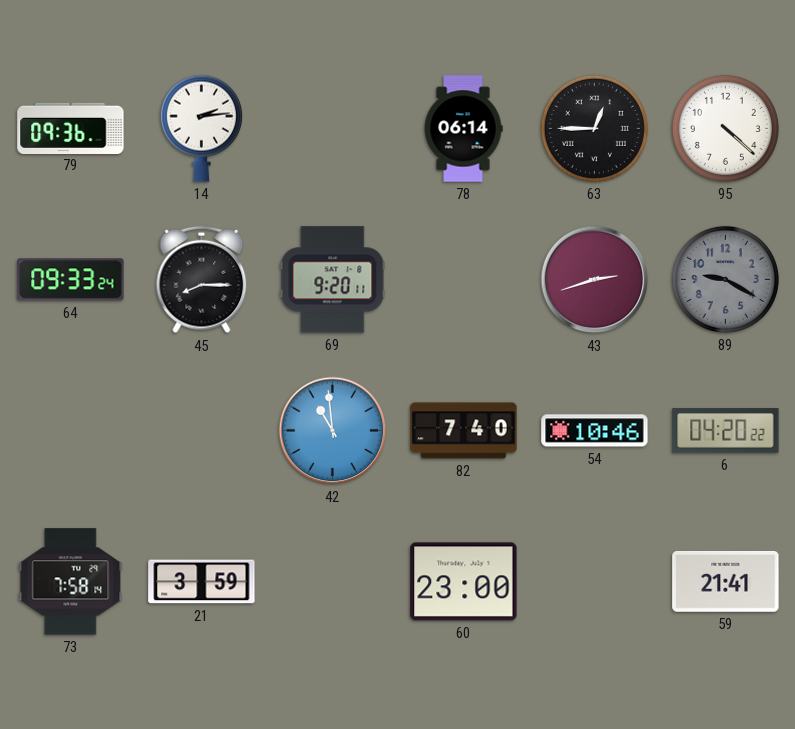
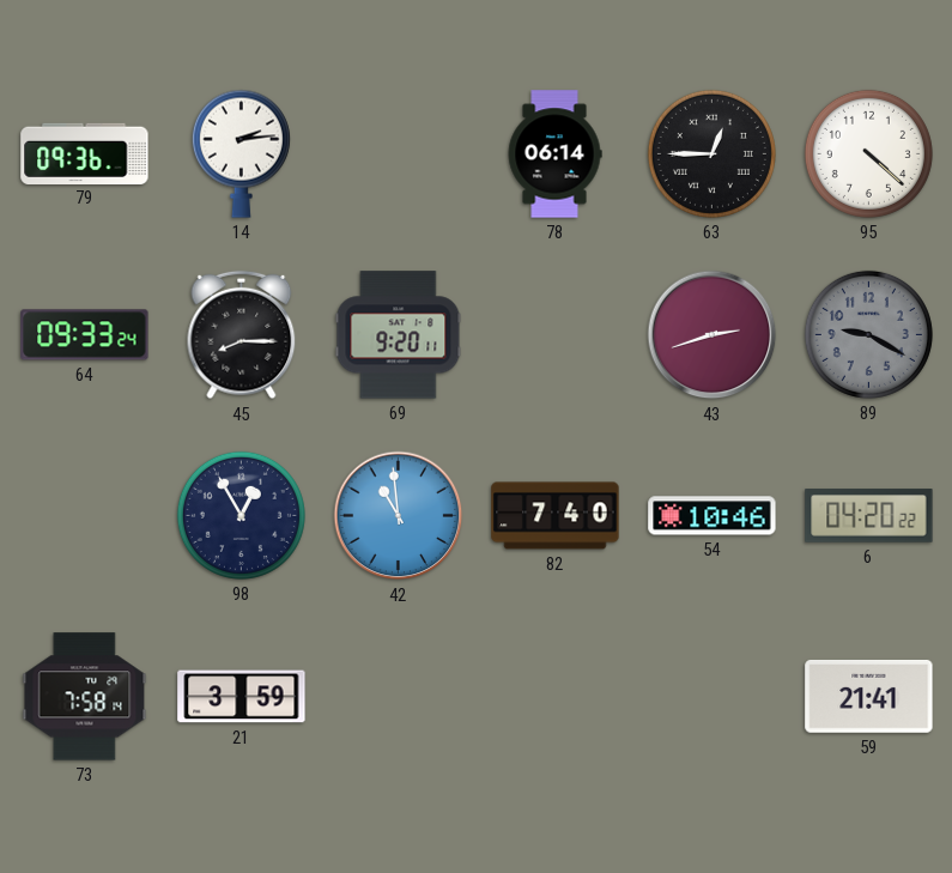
98: none -> 12:55
60: 23:00 -> none
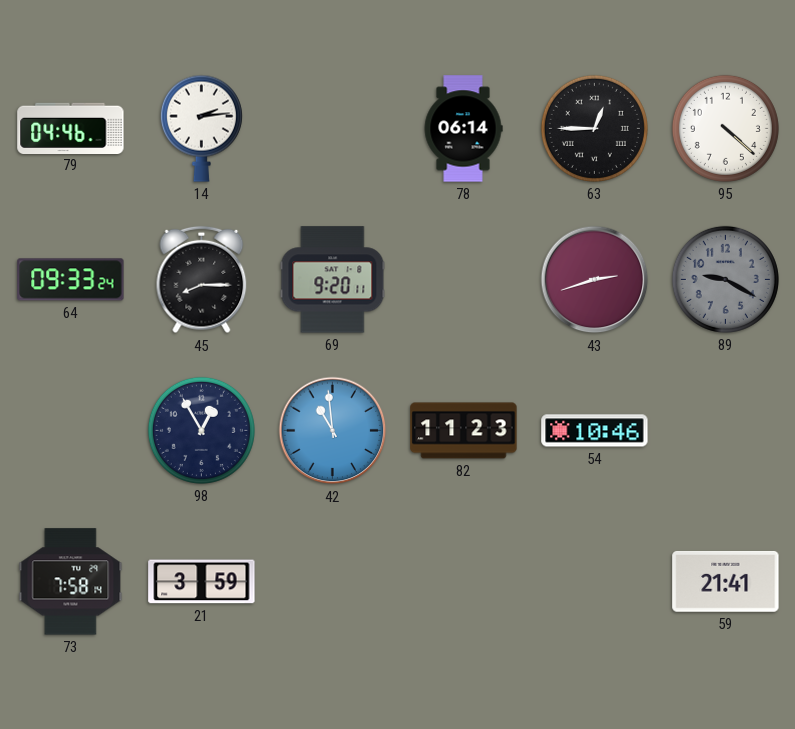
79: 09:36 -> 04:46
82: 7:40 -> 11:23
6: 04:20 -> none
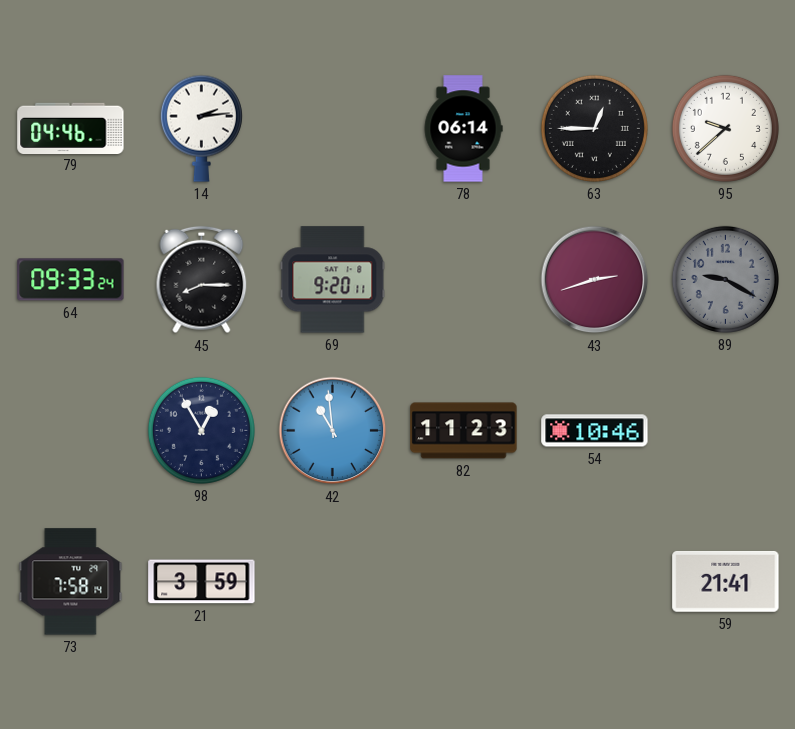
95: 4:22 -> 9:38
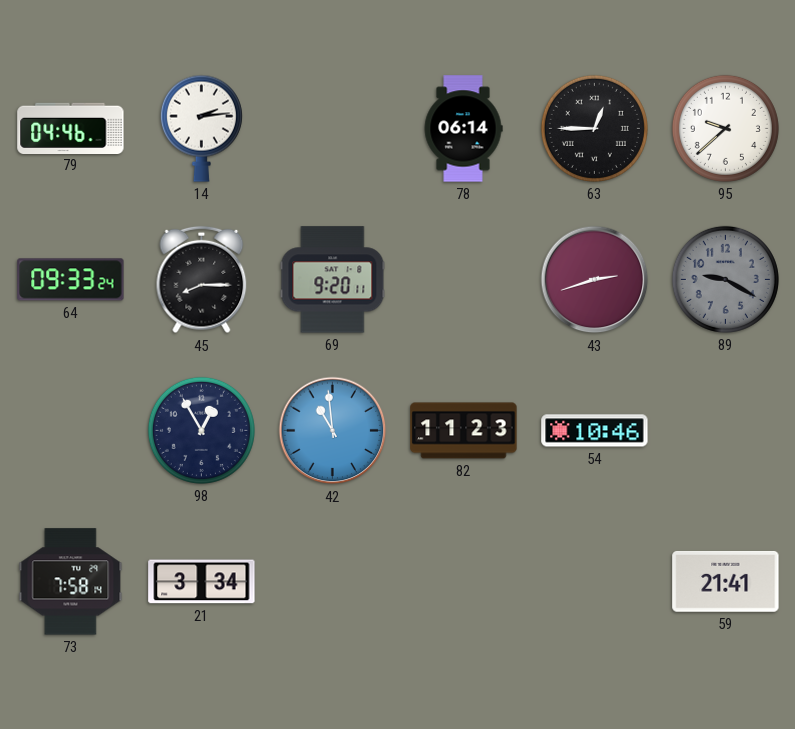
21: 3:59 -> 3:34
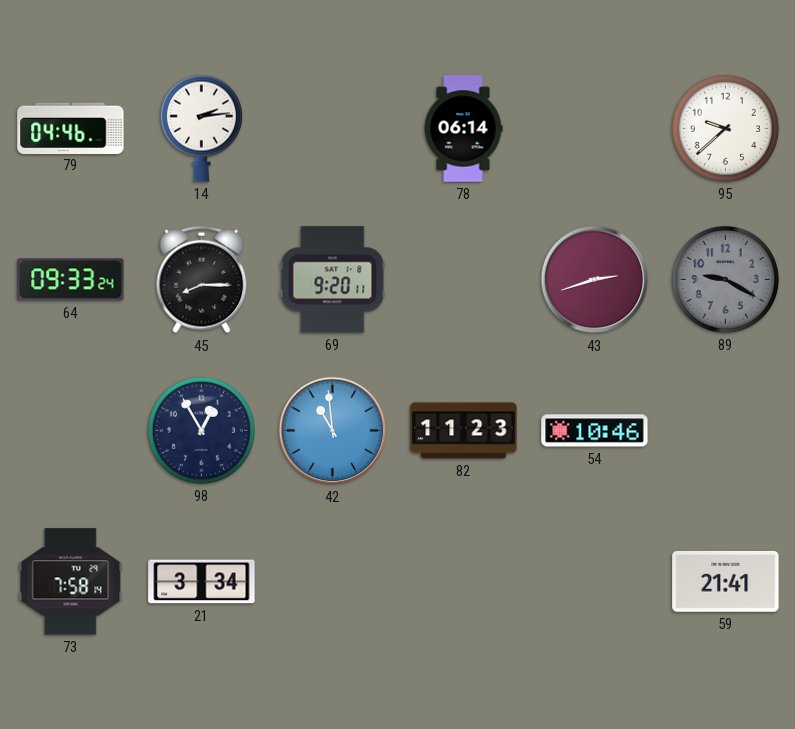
63: 12:45 -> none
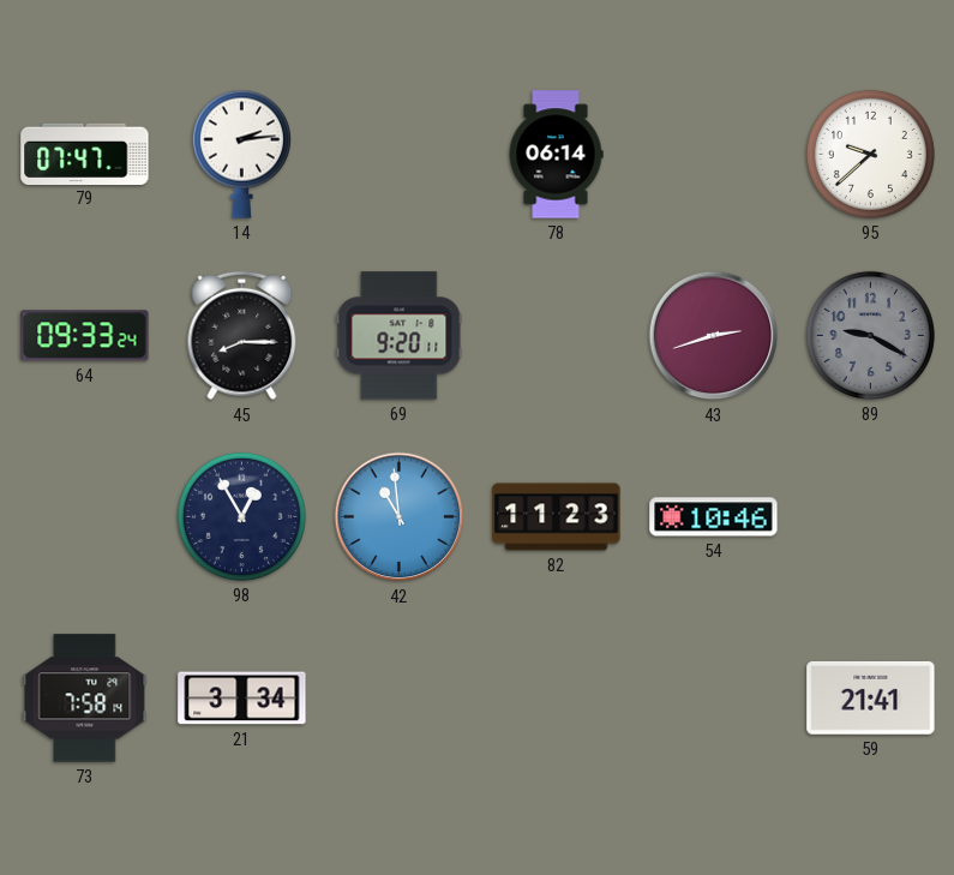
79: 04:46 -> 07:47
